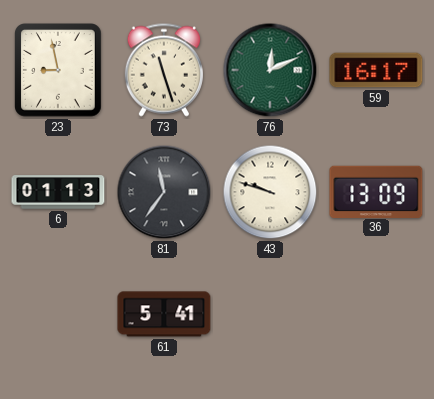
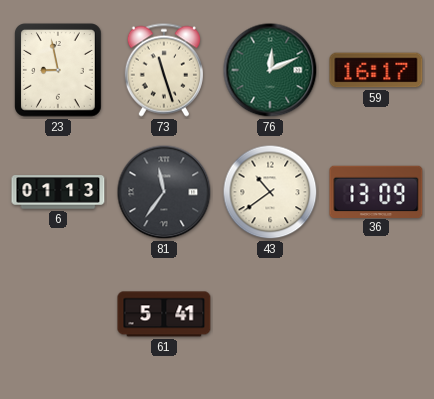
43: 9:48 -> 10:39
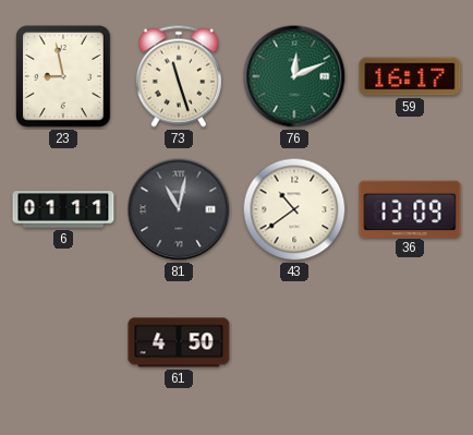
6: 01:13 -> 01:11
81: 11:36 -> 11:02
61: 5:41 -> 4:50
